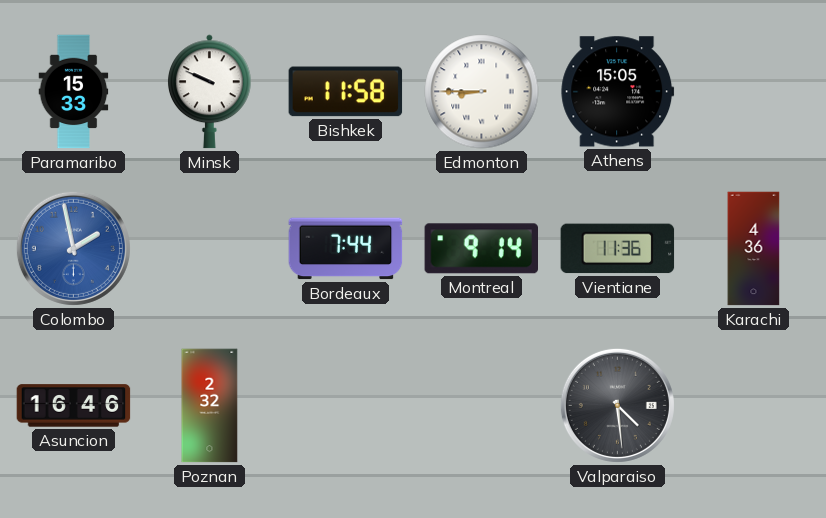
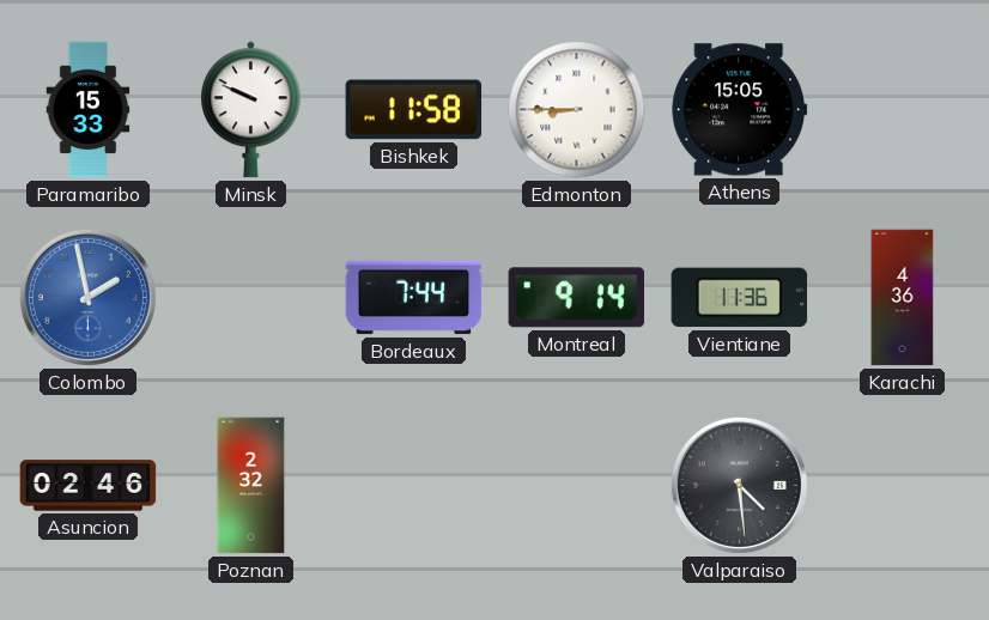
Asuncion: 16:46 -> 02:46
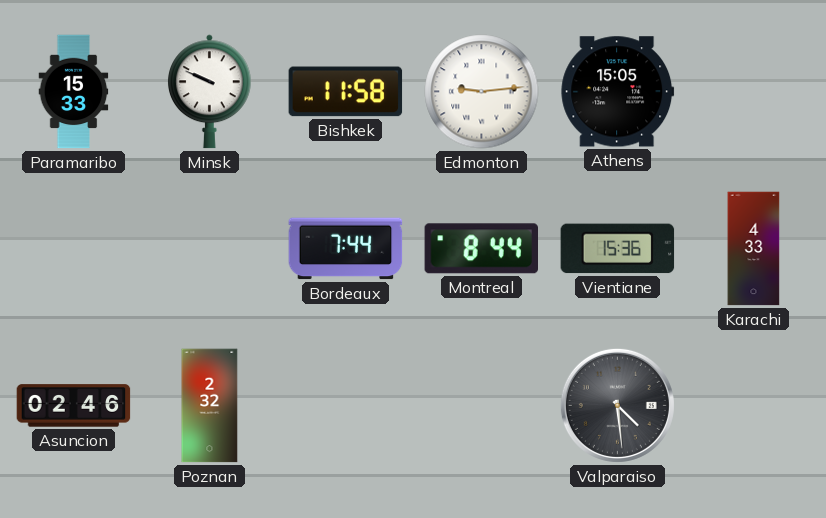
Edmonton: 8:45 -> 9:14
Colombo: 1:58 -> none
Montreal: 9:14 -> 8:44
Vientiane: 11:36 -> 15:36
Karachi: 4:36 -> 4:33
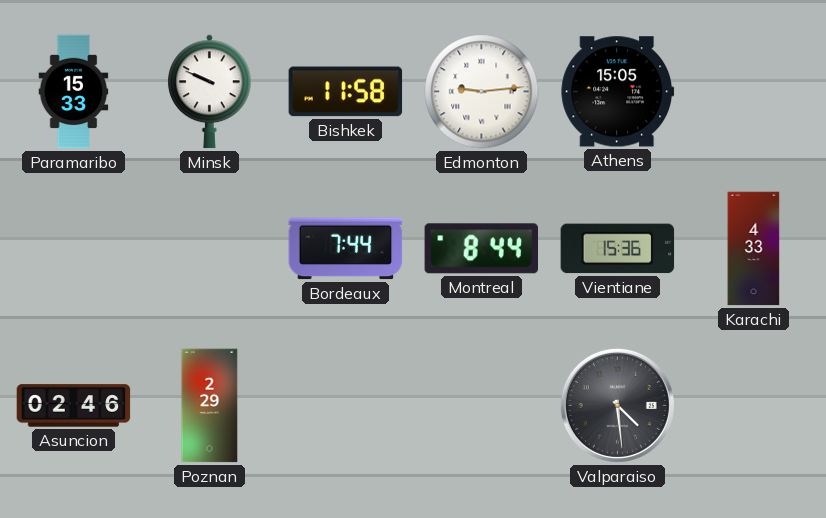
Poznan: 2:32 -> 2:29
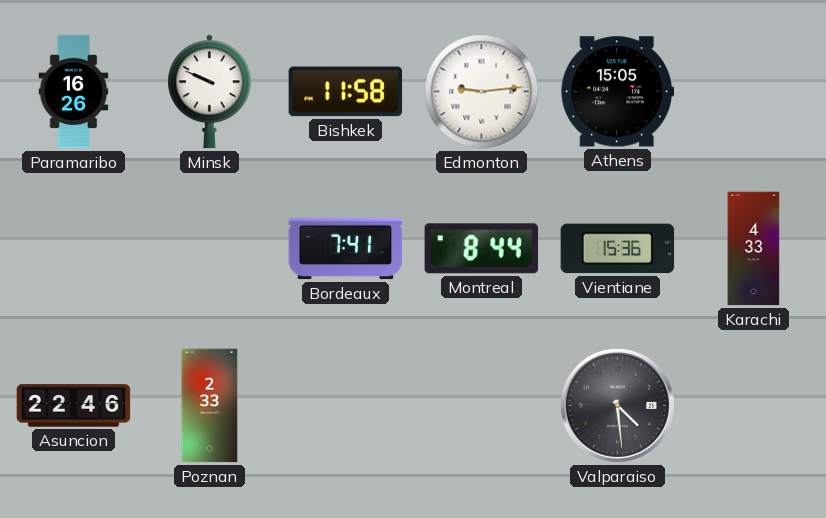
Paramaribo: 15:33 -> 16:26
Bordeaux: 7:44 -> 7:41
Asuncion: 02:46 -> 22:46
Poznan: 2:29 -> 2:33
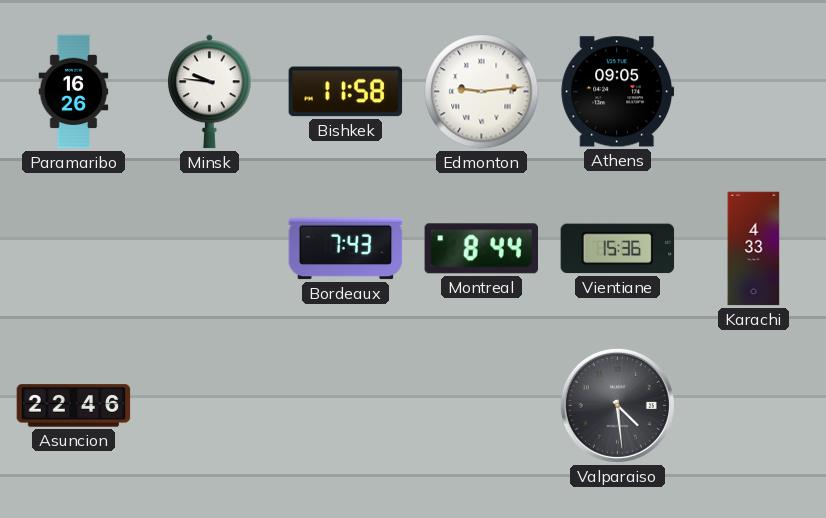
Minsk: 9:49 -> 9:46
Athens: 15:05 -> 09:05
Bordeaux: 7:41 -> 7:43
Poznan: 2:33 -> none
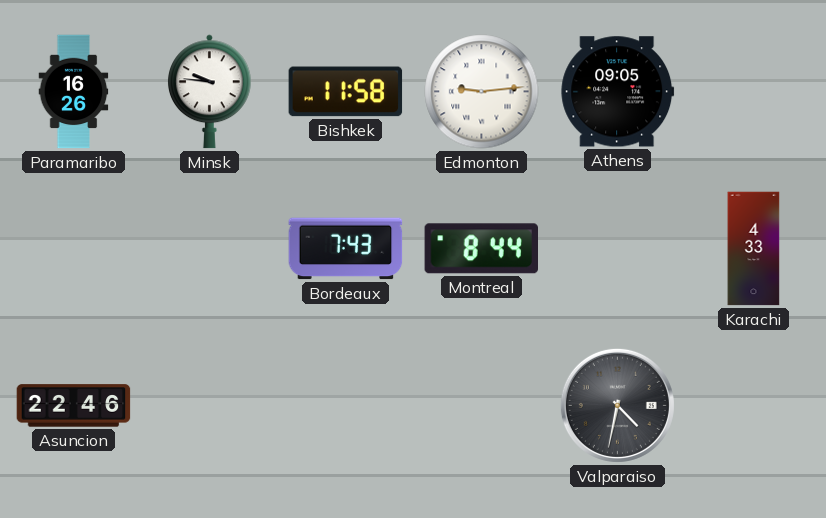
Vientiane: 15:36 -> none
Valparaiso: 4:29 -> 4:32
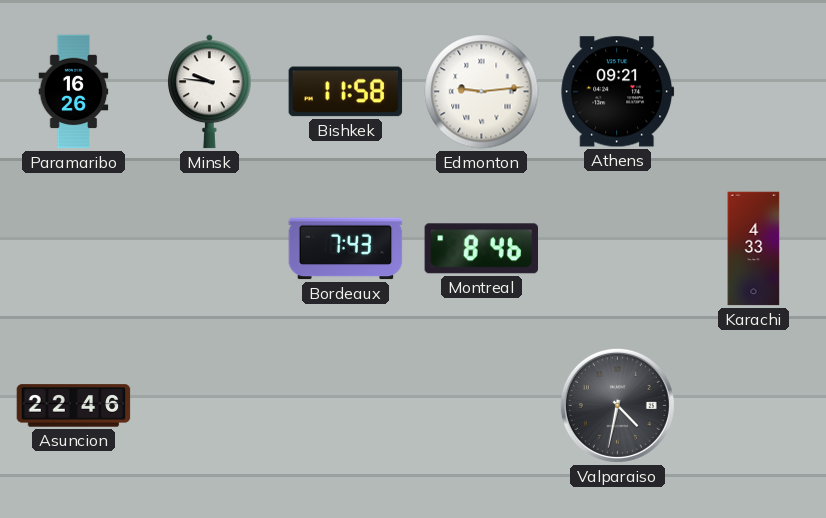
Athens: 09:05 -> 09:21
Montreal: 8:44 -> 8:46
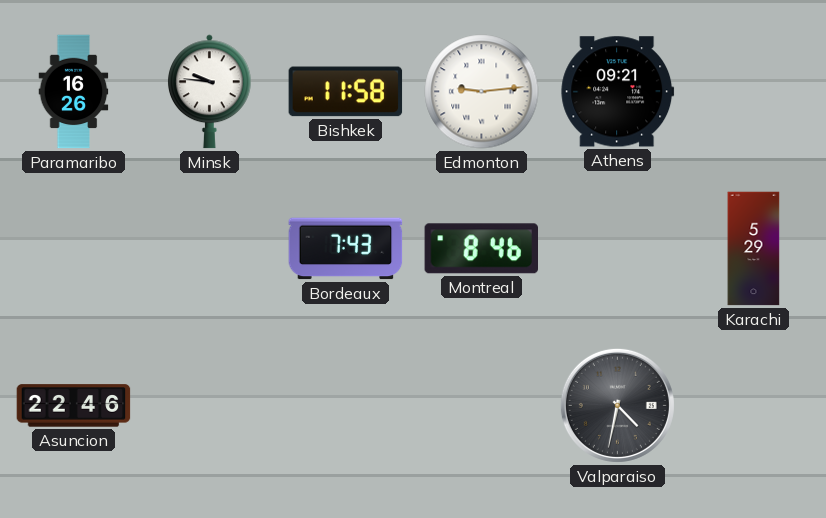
Karachi: 4:33 -> 5:29
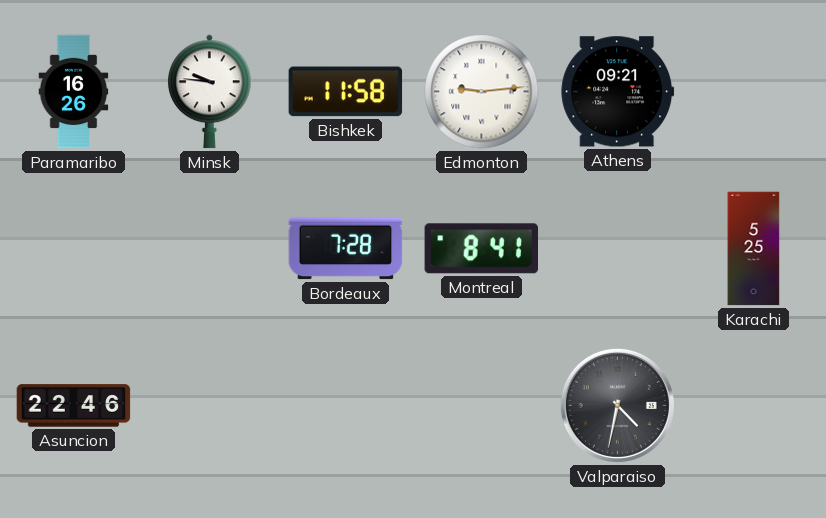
Bordeaux: 7:43 -> 7:28
Montreal: 8:46 -> 8:41
Karachi: 5:29 -> 5:25
